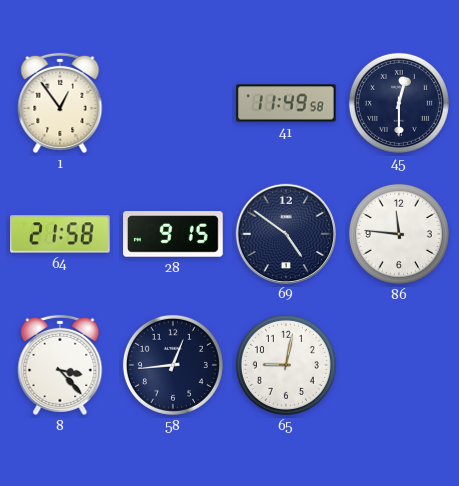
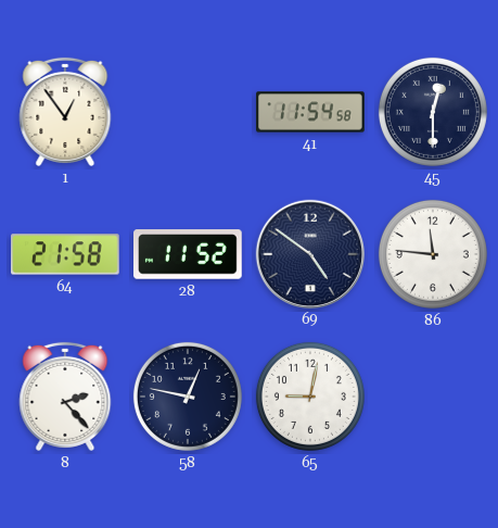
41: 11:49 -> 11:54
28: 9:15 -> 11:52
8: 3:23 -> 2:23
58: 12:44 -> 12:47
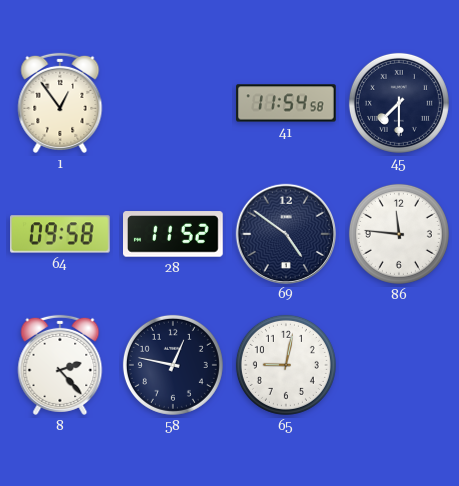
45: 12:30 -> 7:30
64: 21:58 -> 09:58
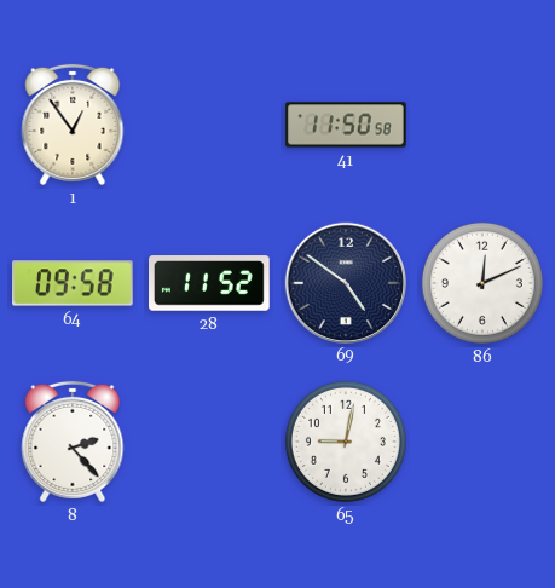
41: 11:54 -> 11:50
45: 7:30 -> none
86: 11:46 -> 12:11
58: 12:47 -> none
